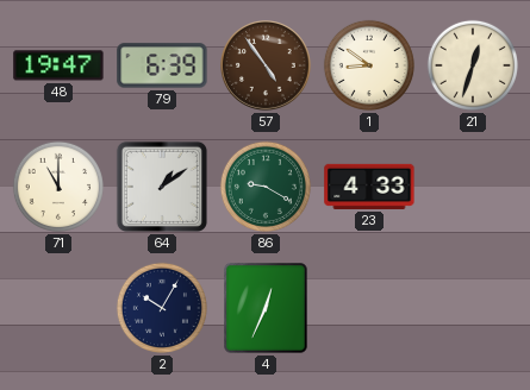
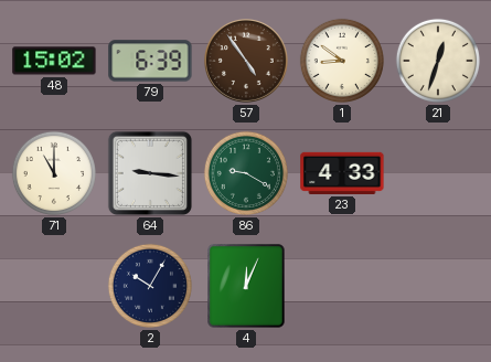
48: 19:47 -> 15:02
64: 1:09 -> 9:16
4: 12:34 -> 12:04
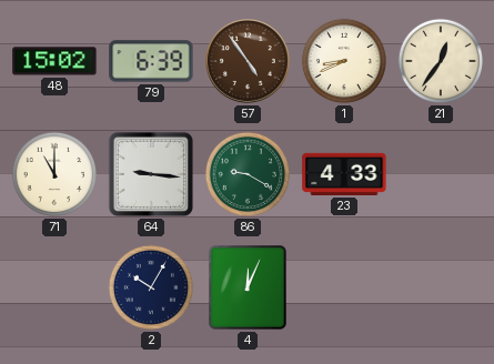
1: 8:51 -> 8:41
21: 12:33 -> 12:36
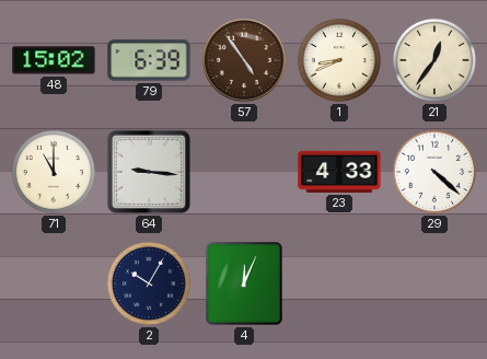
86: 9:20 -> none
29: none -> 4:22
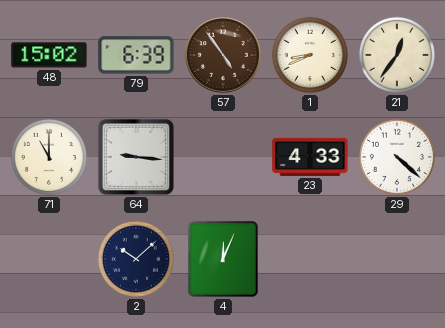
2: 10:05 -> 10:08
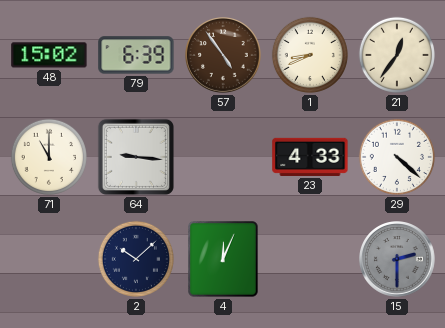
15: none -> 2:30
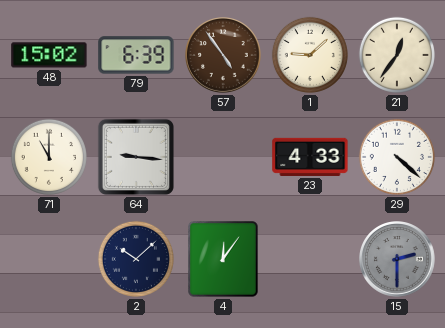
1: 8:41 -> 9:08
4: 12:04 -> 12:06
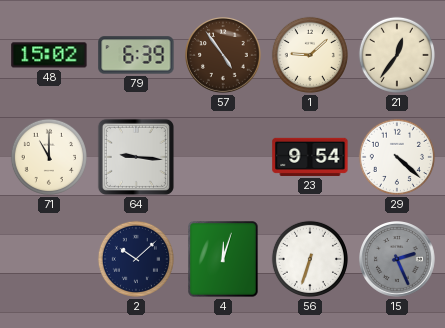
23: 4:33 -> 9:54
4: 12:06 -> 12:03
56: none -> 6:33
15: 2:30 -> 2:26
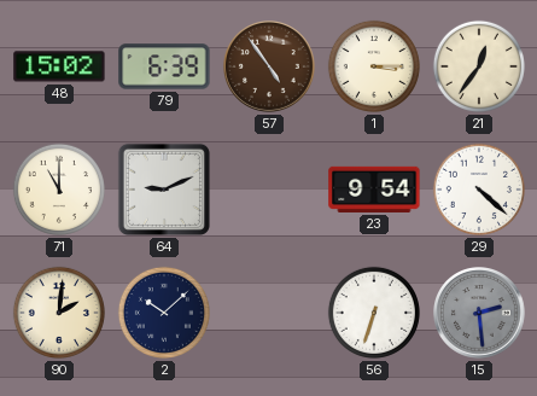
1: 9:08 -> 3:15
64: 9:16 -> 9:11
90: none -> 2:01
4: 12:03 -> none
15: 2:26 -> 2:29
